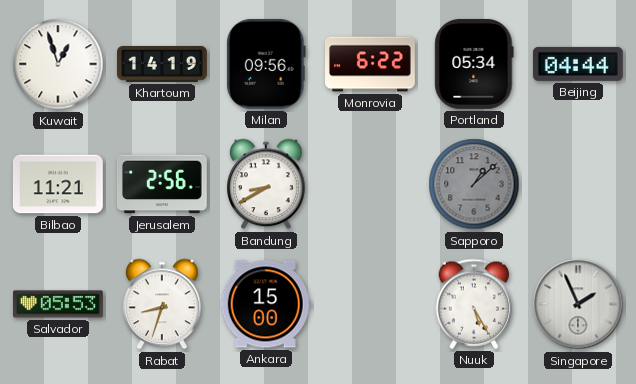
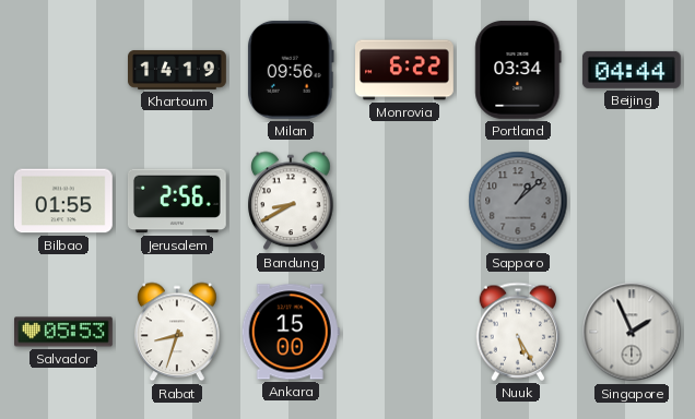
Kuwait: 12:57 -> none
Portland: 05:34 -> 03:34
Bilbao: 11:21 -> 01:55
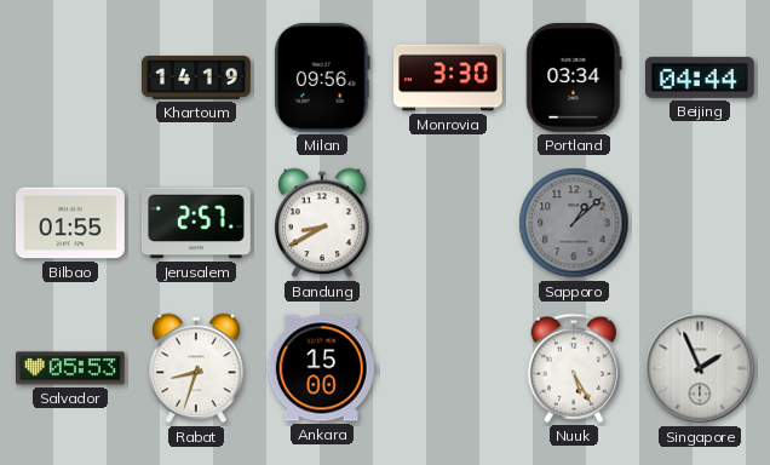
Monrovia: 6:22 -> 3:30
Jerusalem: 2:56 -> 2:57
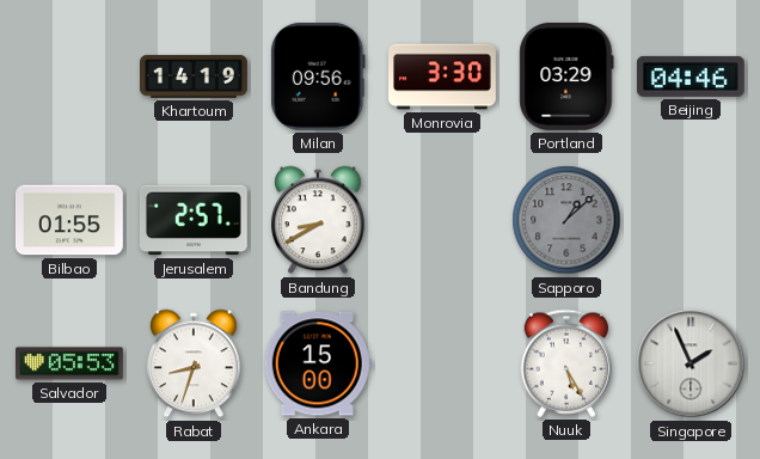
Portland: 03:34 -> 03:29
Beijing: 04:44 -> 04:46
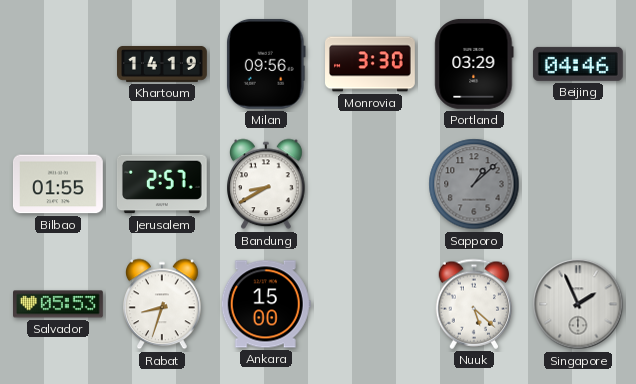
Nuuk: 5:25 -> 5:22
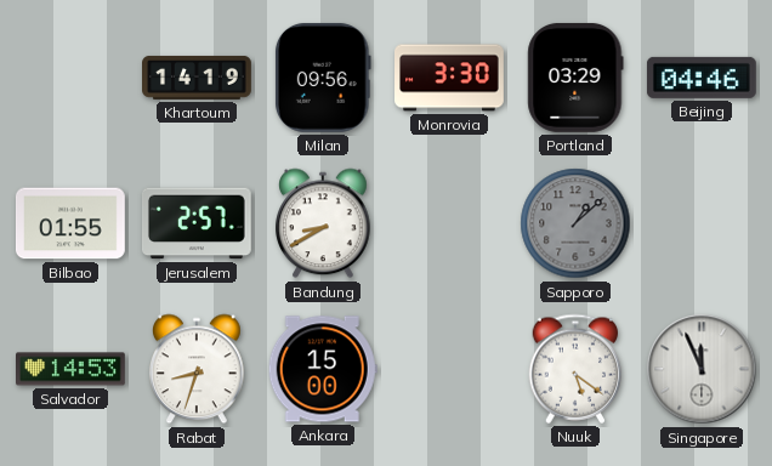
Salvador: 05:53 -> 14:53
Nuuk: 5:22 -> 5:21
Singapore: 1:56 -> 11:56
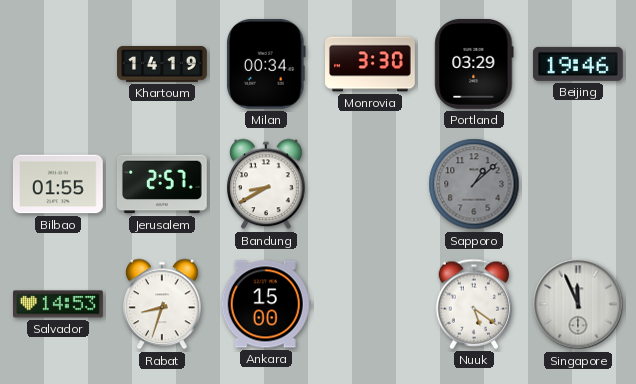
Milan: 09:56 -> 00:34
Beijing: 04:46 -> 19:46
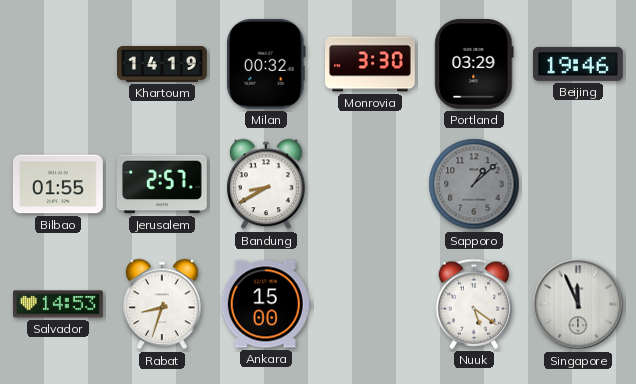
Milan: 00:34 -> 00:32
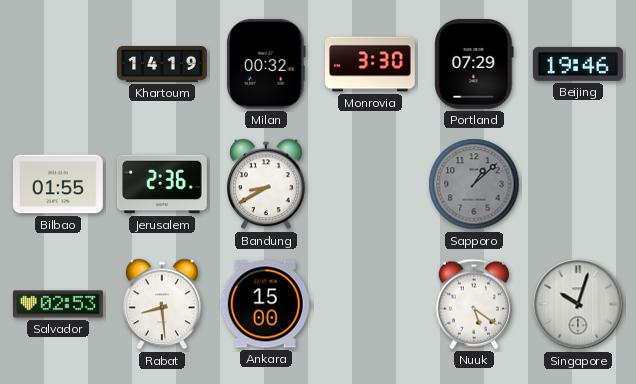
Portland: 03:29 -> 07:29
Jerusalem: 2:57 -> 2:36
Salvador: 14:53 -> 02:53
Rabat: 8:33 -> 8:29
Singapore: 11:56 -> 10:03
